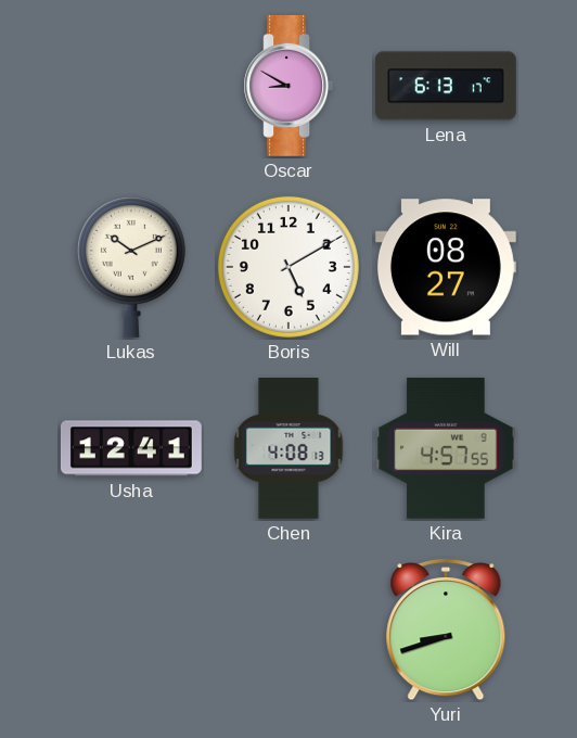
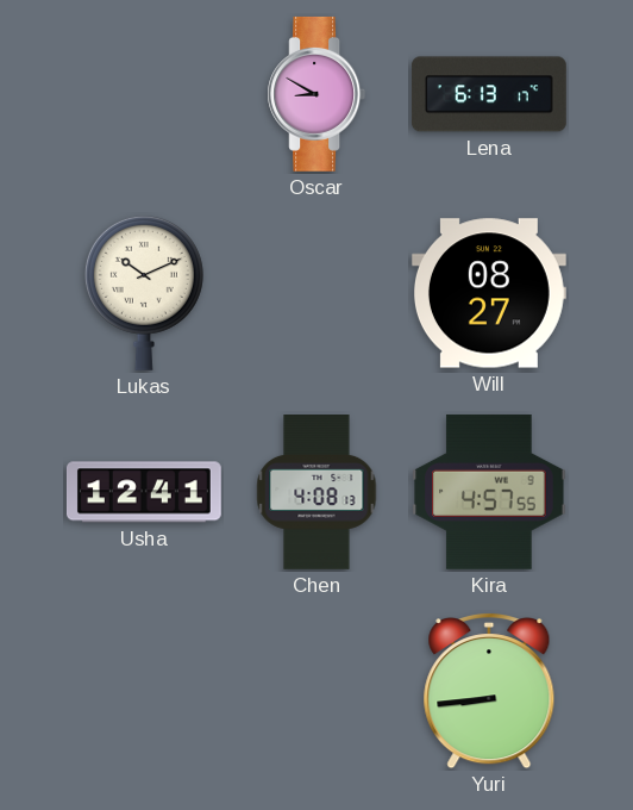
Boris: 5:10 -> none
Yuri: 8:42 -> 8:44
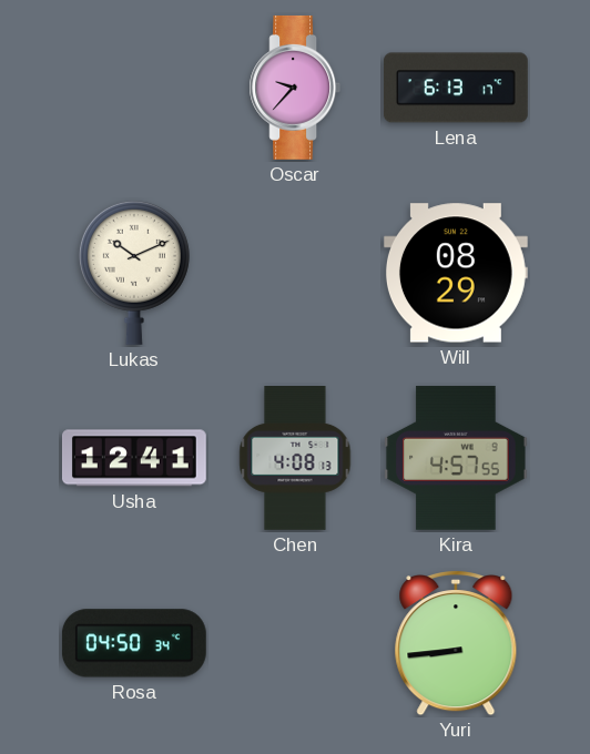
Oscar: 8:50 -> 9:37
Will: 08:27 -> 08:29
Rosa: none -> 04:50
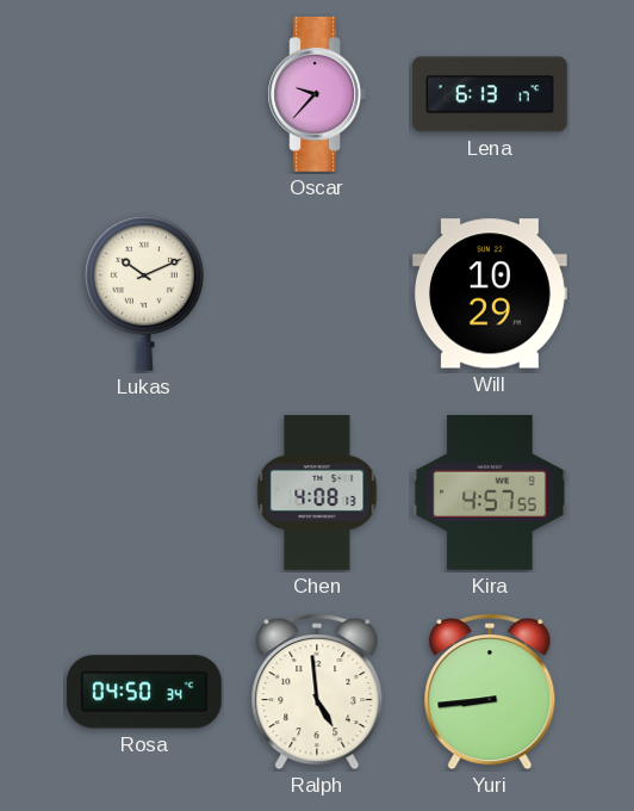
Will: 08:29 -> 10:29
Usha: 12:41 -> none
Ralph: none -> 4:59
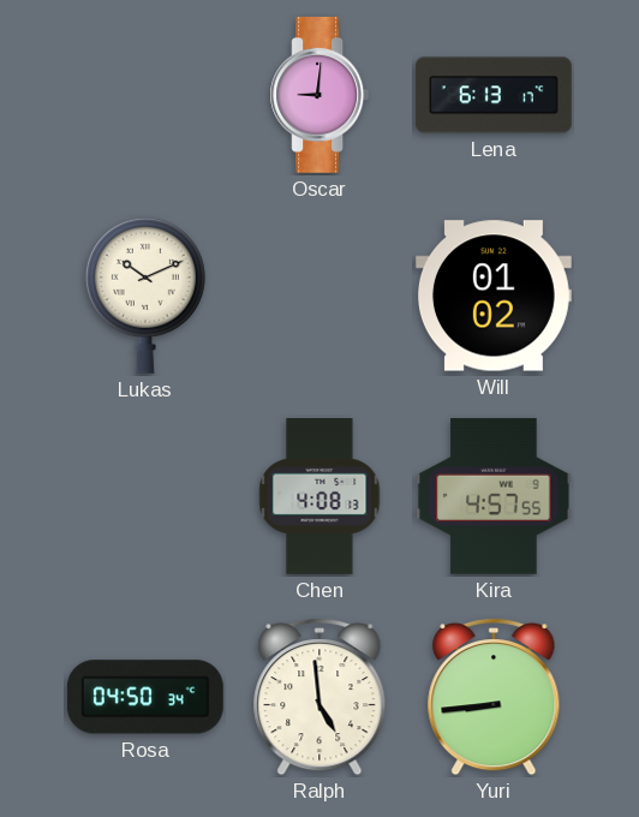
Oscar: 9:37 -> 9:01
Will: 10:29 -> 01:02
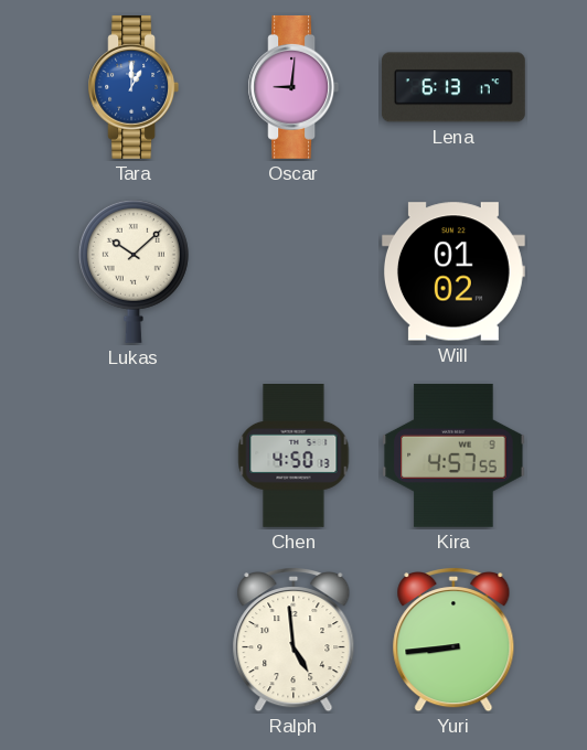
Tara: none -> 1:00
Lukas: 10:11 -> 10:08
Chen: 4:08 -> 4:50
Rosa: 04:50 -> none
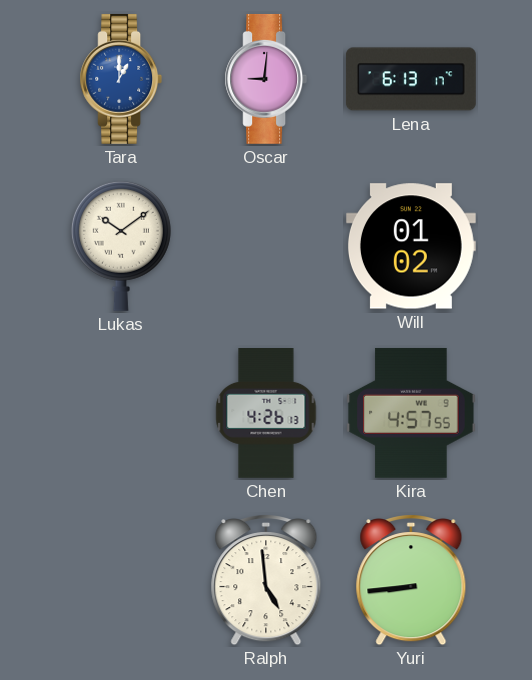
Lukas: 10:08 -> 10:09
Chen: 4:50 -> 4:26
